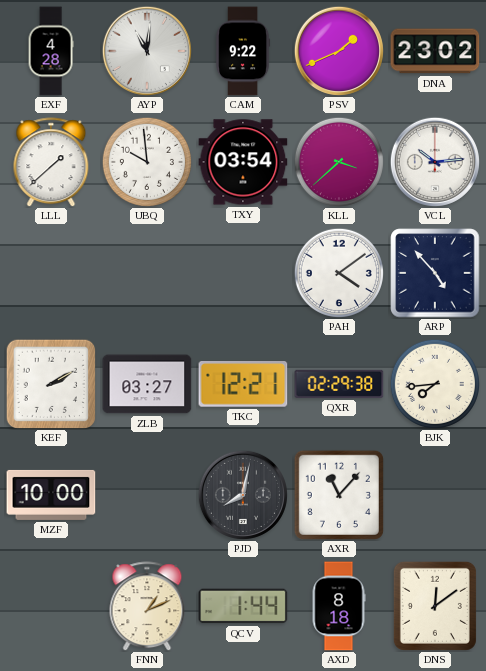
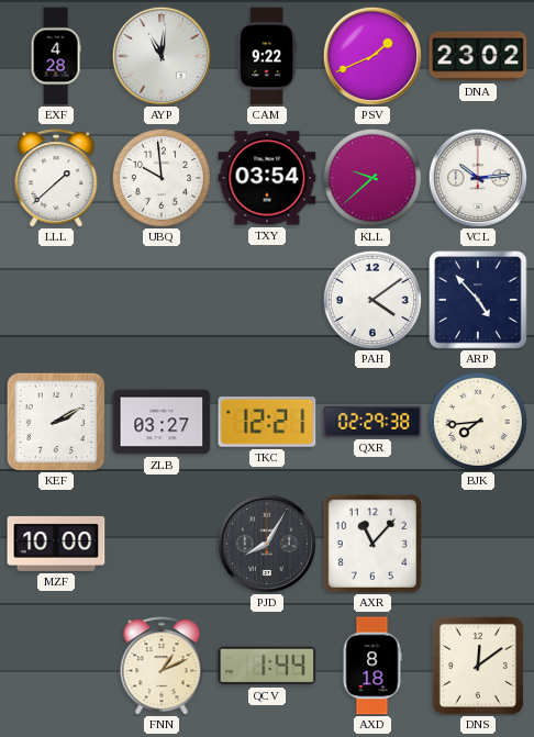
KLL: 3:38 -> 9:38
PJD: 8:02 -> 8:05
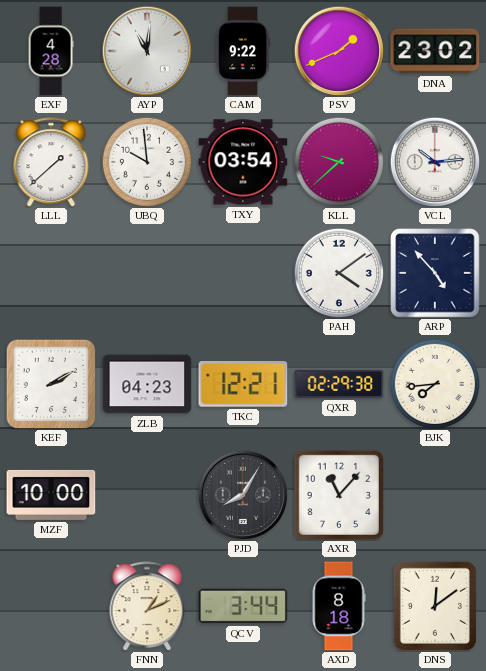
ZLB: 03:27 -> 04:23
QCV: 1:44 -> 3:44
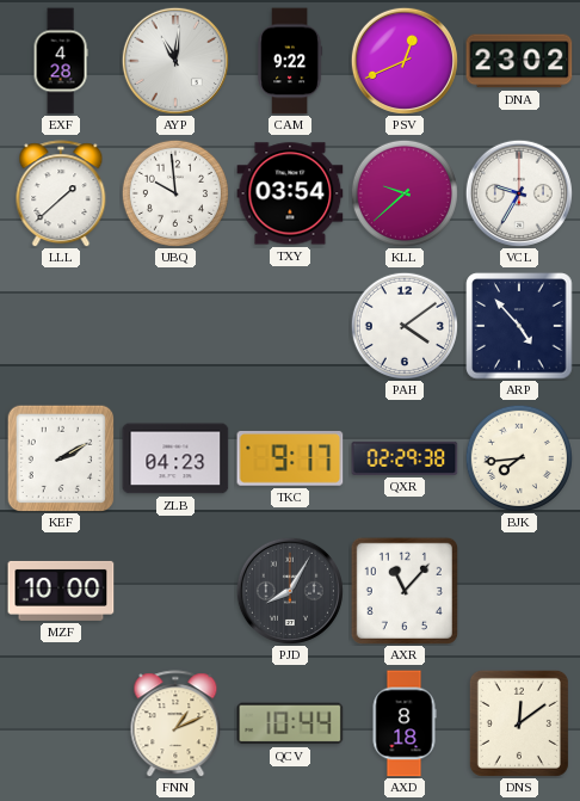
PSV: 1:41 -> 12:41
VCL: 10:14 -> 9:35
TKC: 12:21 -> 9:17
QCV: 3:44 -> 10:44
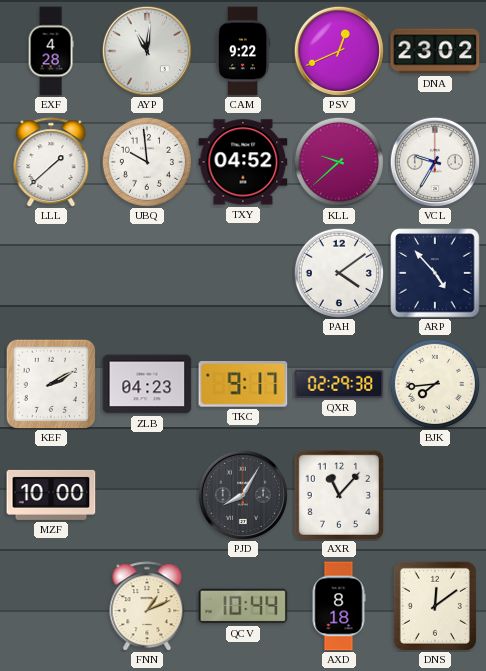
TXY: 03:54 -> 04:52
